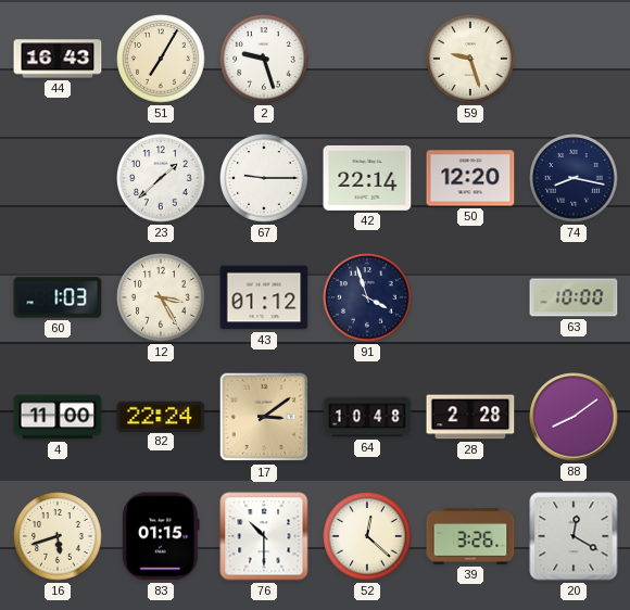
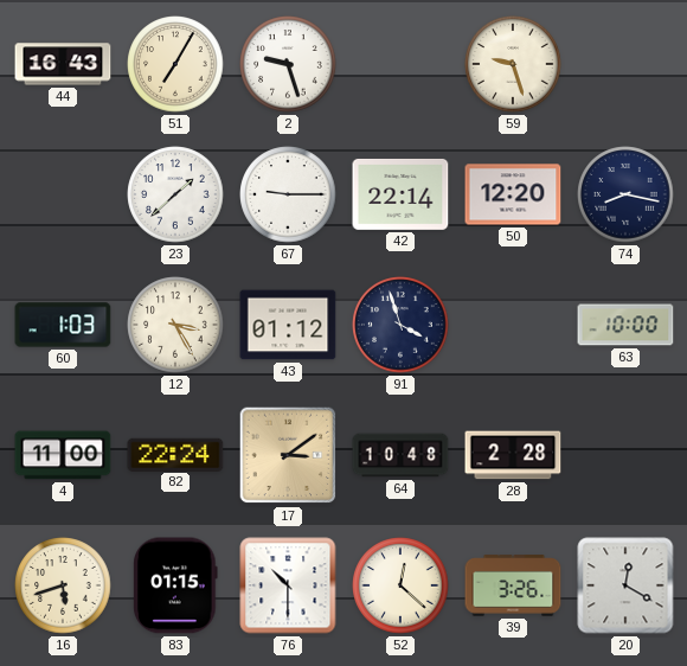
88: 8:09 -> none
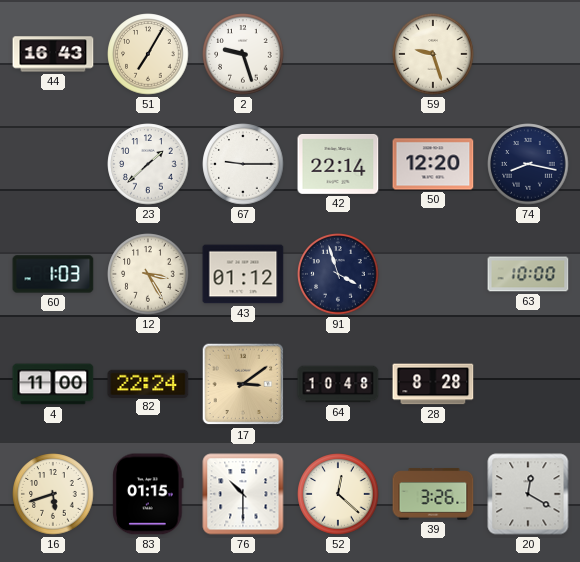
28: 2:28 -> 8:28
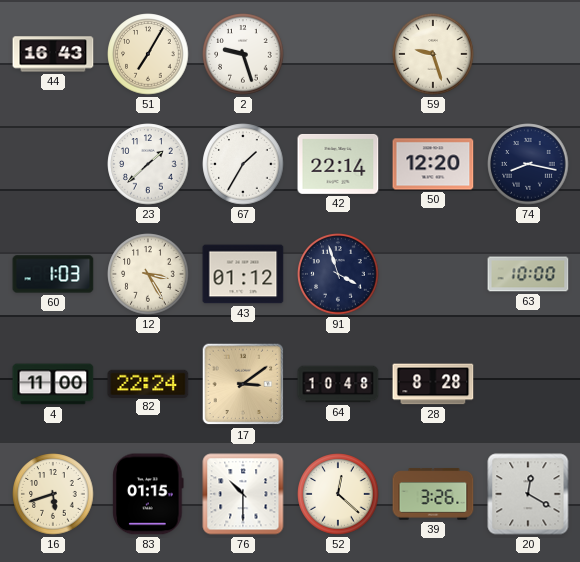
67: 9:15 -> 1:35
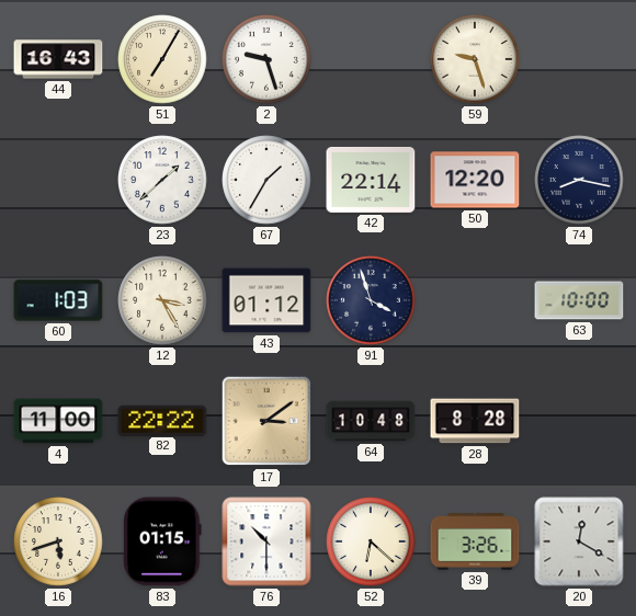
82: 22:24 -> 22:22
52: 12:22 -> 6:22
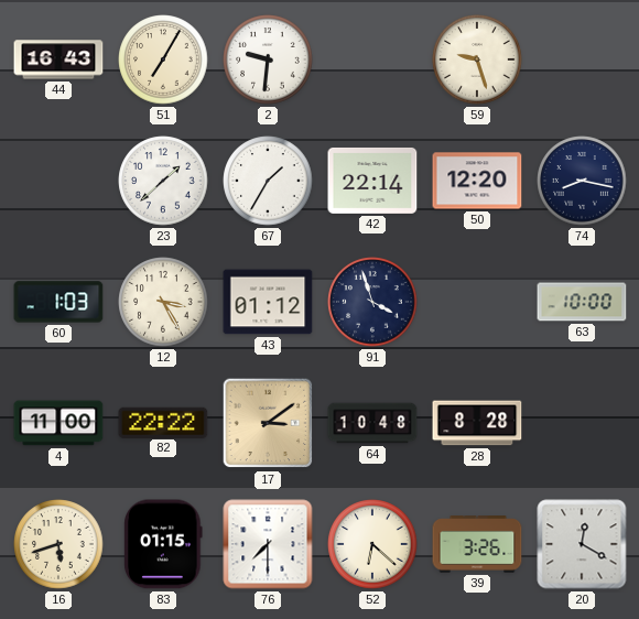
2: 9:27 -> 9:31
76: 10:30 -> 7:30
